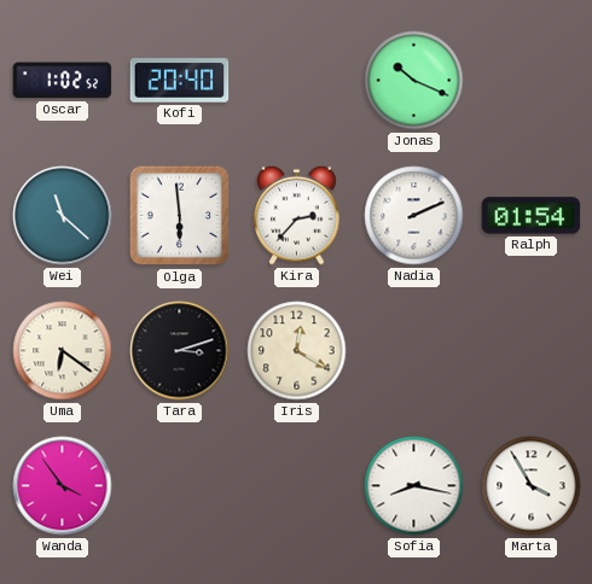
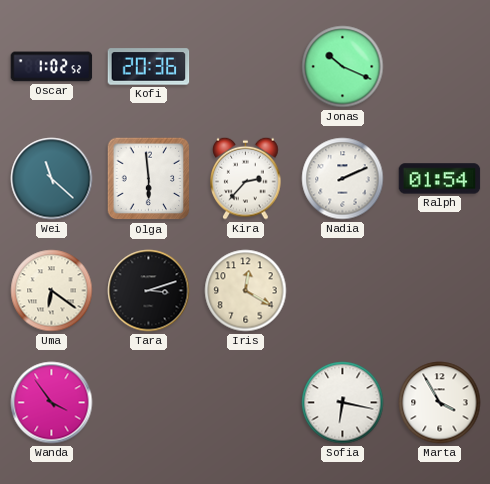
Kofi: 20:40 -> 20:36
Sofia: 8:17 -> 6:17
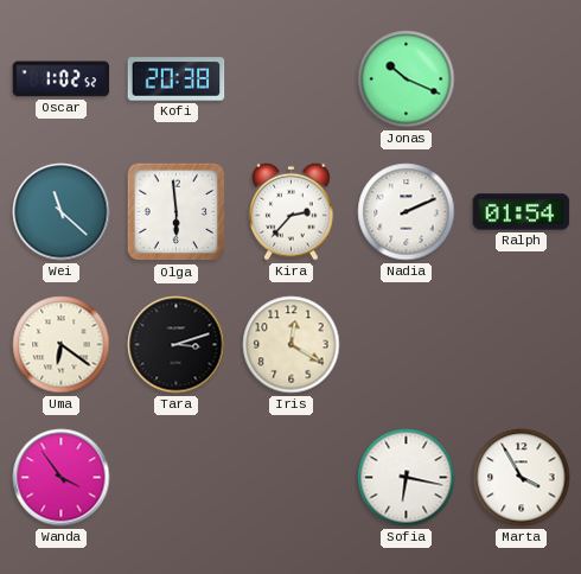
Kofi: 20:36 -> 20:38
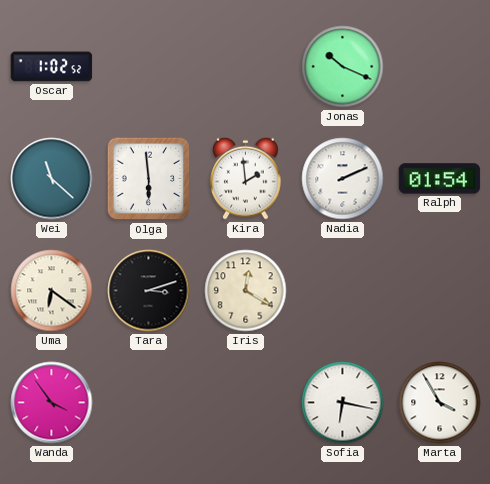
Kofi: 20:38 -> none
Kira: 2:37 -> 1:59
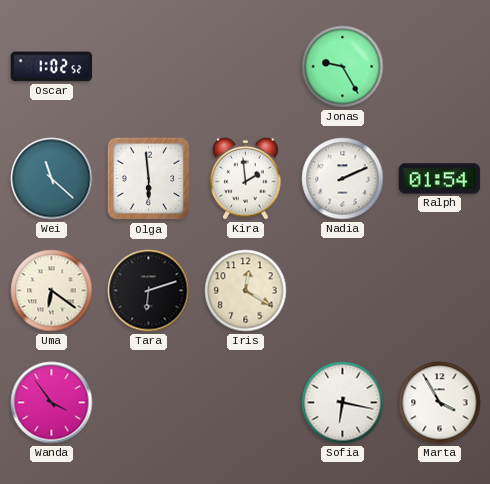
Jonas: 10:19 -> 9:25
Tara: 3:12 -> 6:12
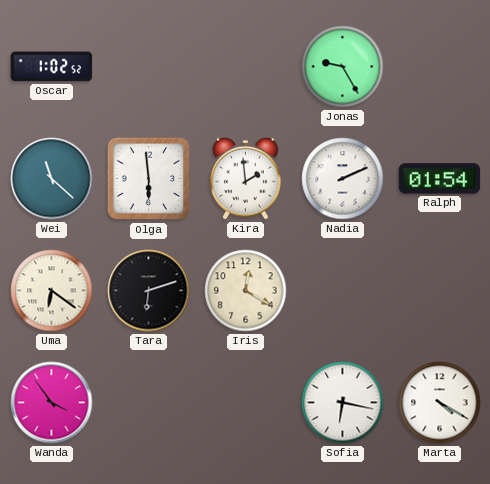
Marta: 3:55 -> 4:20
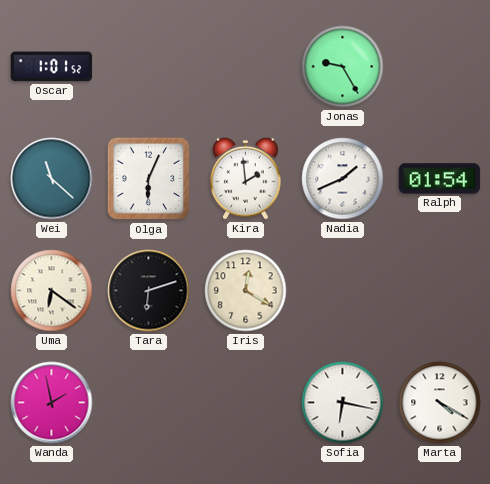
Oscar: 1:02 -> 1:01
Olga: 5:59 -> 6:04
Nadia: 2:11 -> 1:41
Wanda: 3:54 -> 1:58
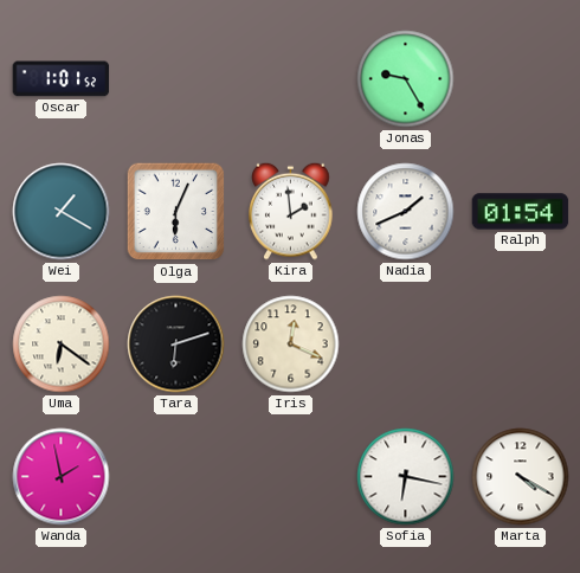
Wei: 11:22 -> 1:20
Iris: 12:20 -> 12:19
